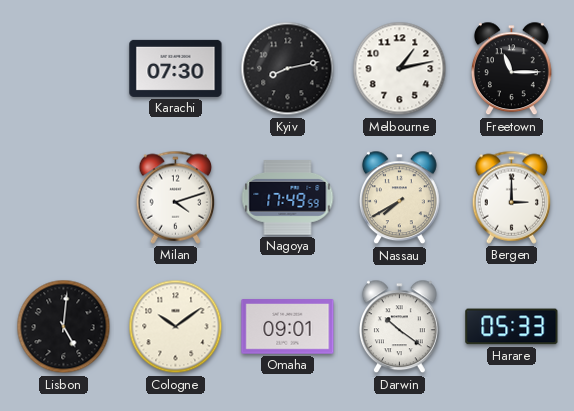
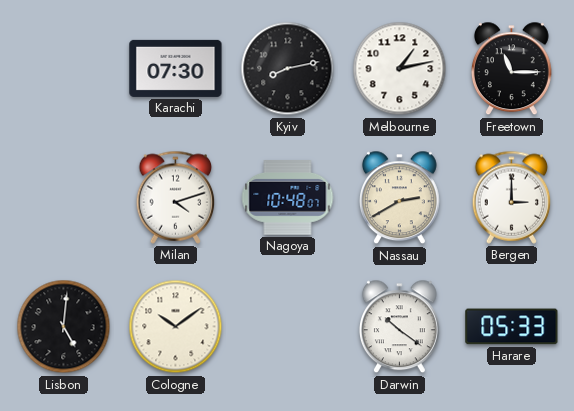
Nagoya: 17:49 -> 10:48
Nassau: 7:40 -> 2:40
Omaha: 09:01 -> none
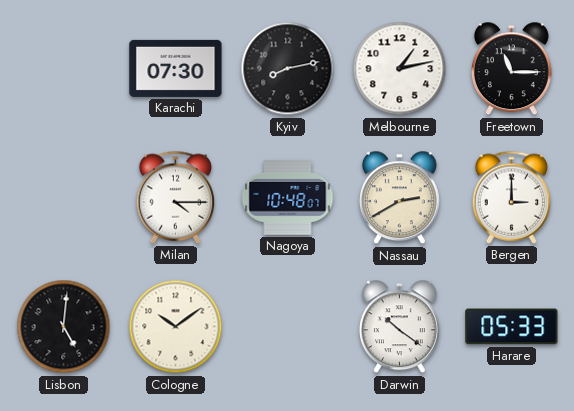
Milan: 4:12 -> 4:15
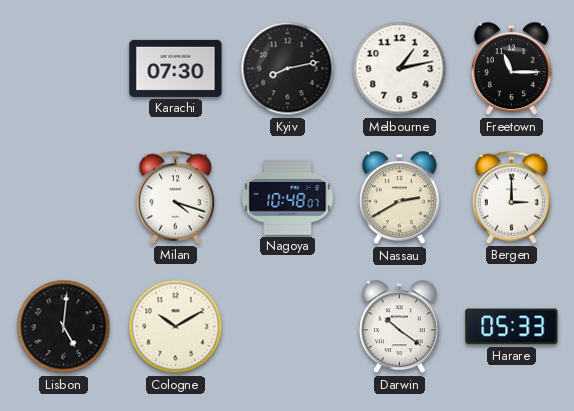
Milan: 4:15 -> 4:18
Cologne: 10:09 -> 10:10
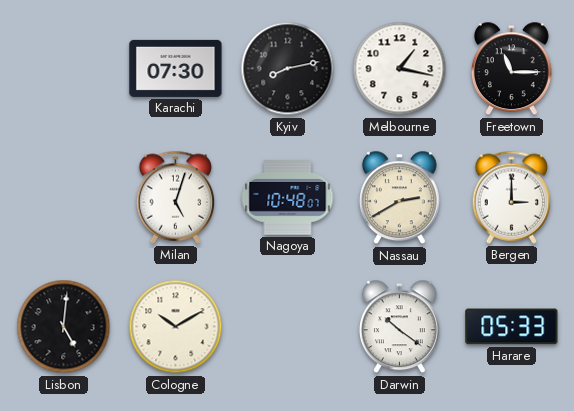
Melbourne: 1:13 -> 1:17
Milan: 4:18 -> 5:03
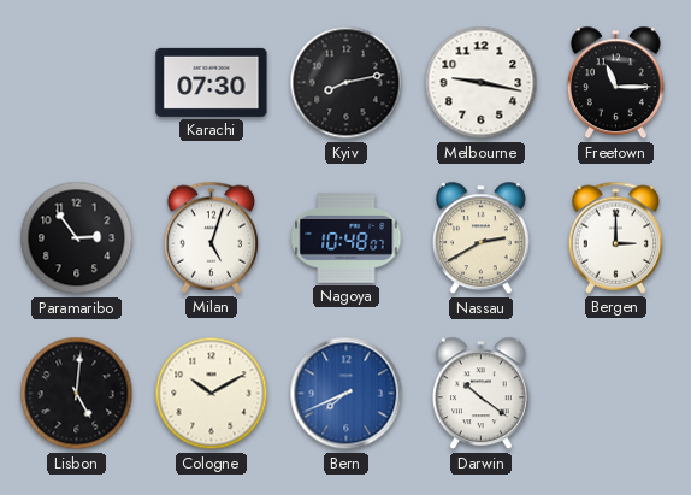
Melbourne: 1:17 -> 9:17
Paramaribo: none -> 2:54
Bern: none -> 7:41
Harare: 05:33 -> none
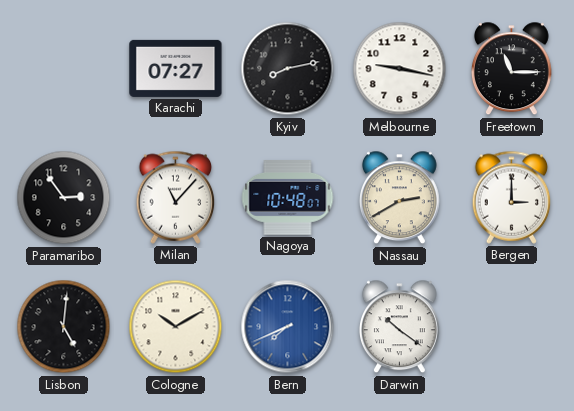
Karachi: 07:30 -> 07:27
Milan: 5:03 -> 11:07
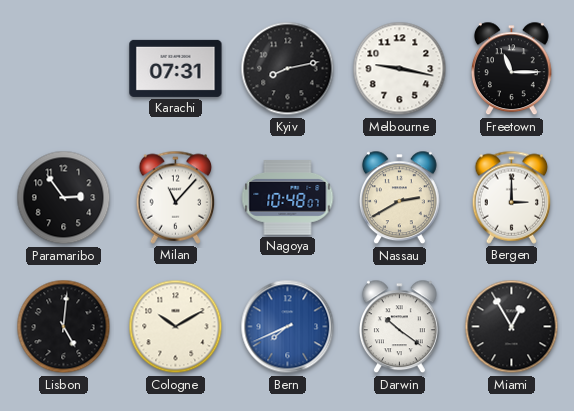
Karachi: 07:27 -> 07:31
Miami: none -> 12:55
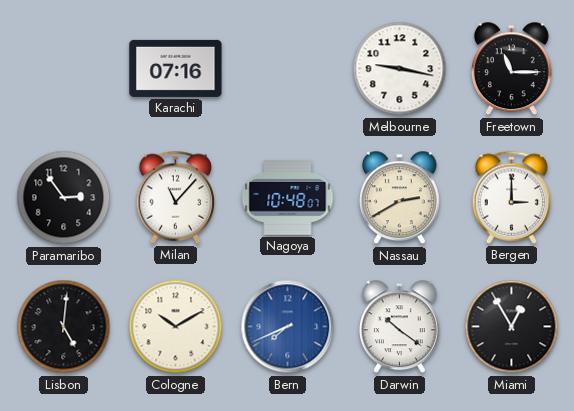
Karachi: 07:31 -> 07:16
Kyiv: 8:13 -> none
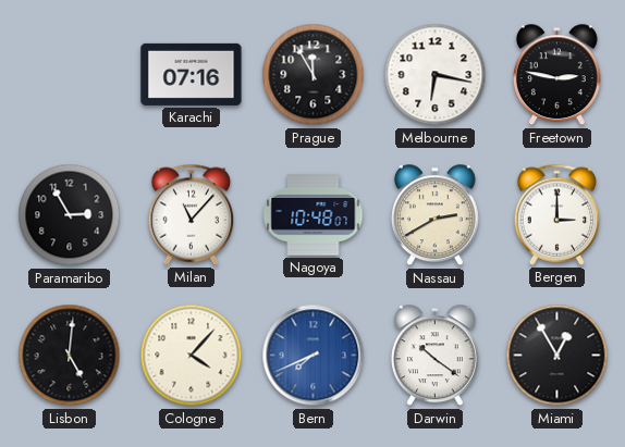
Prague: none -> 11:55
Melbourne: 9:17 -> 6:17
Freetown: 11:15 -> 2:47
Paramaribo: 2:54 -> 2:55
Cologne: 10:10 -> 4:07
